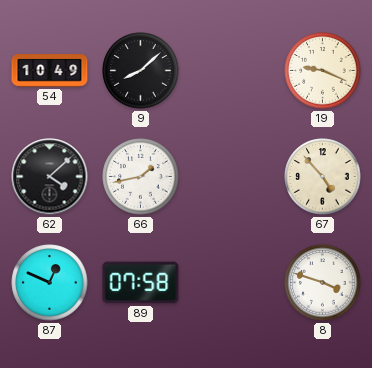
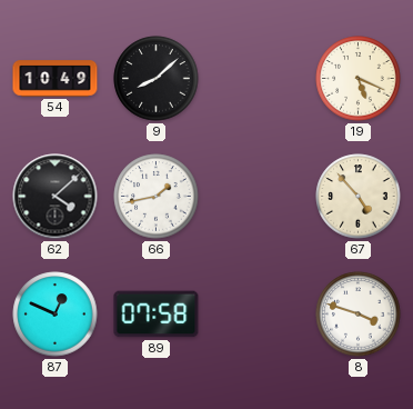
19: 9:19 -> 5:19
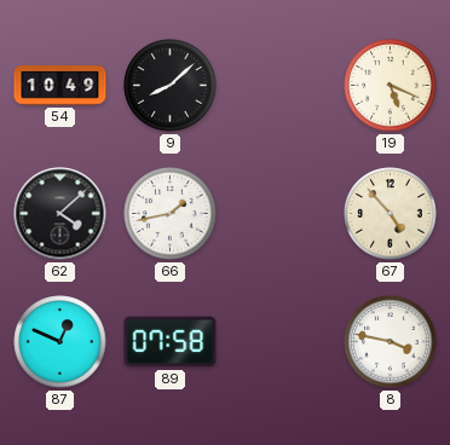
8: 3:48 -> 3:47
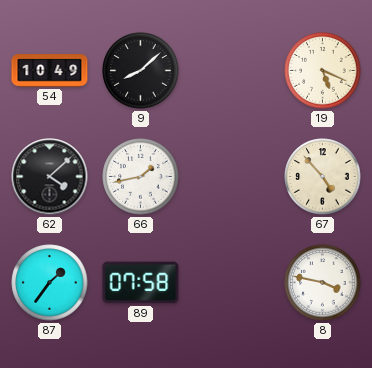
87: 12:49 -> 1:36
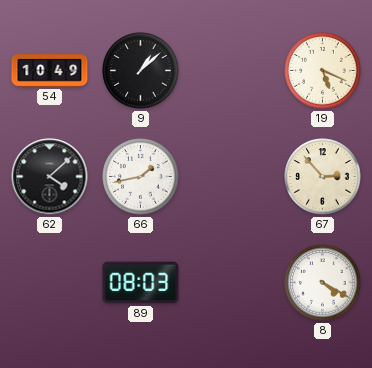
9: 8:08 -> 1:08
67: 4:53 -> 2:53
87: 1:36 -> none
89: 07:58 -> 08:03
8: 3:47 -> 4:20
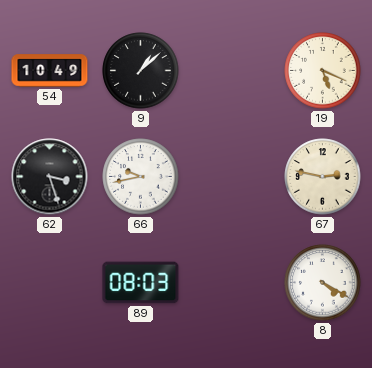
62: 4:08 -> 3:27
66: 1:43 -> 9:43
67: 2:53 -> 2:47
